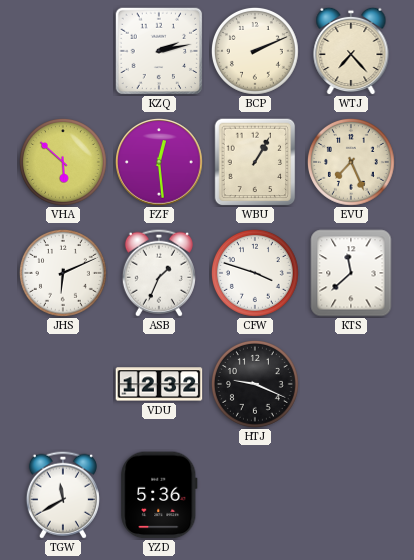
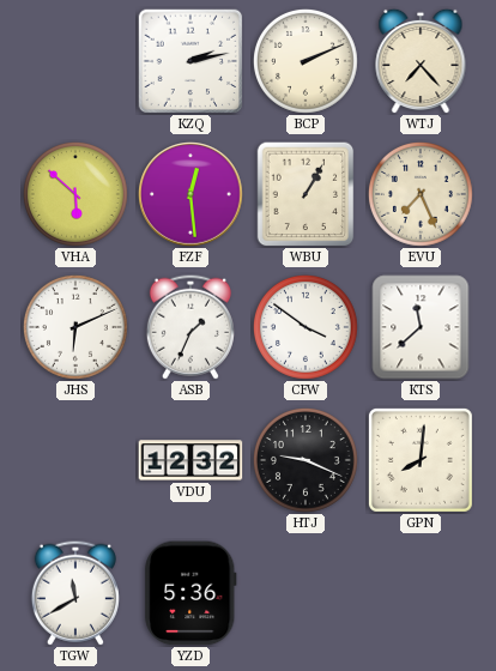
CFW: 3:48 -> 3:51
GPN: none -> 8:01
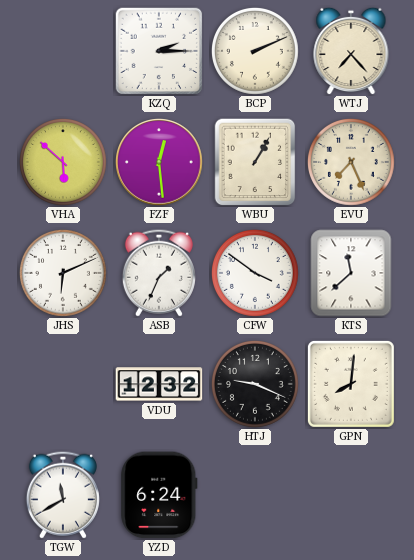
KZQ: 2:13 -> 2:15
YZD: 5:36 -> 6:24
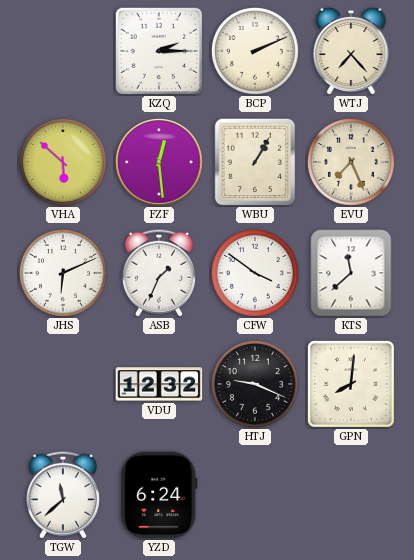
TGW: 11:40 -> 11:38
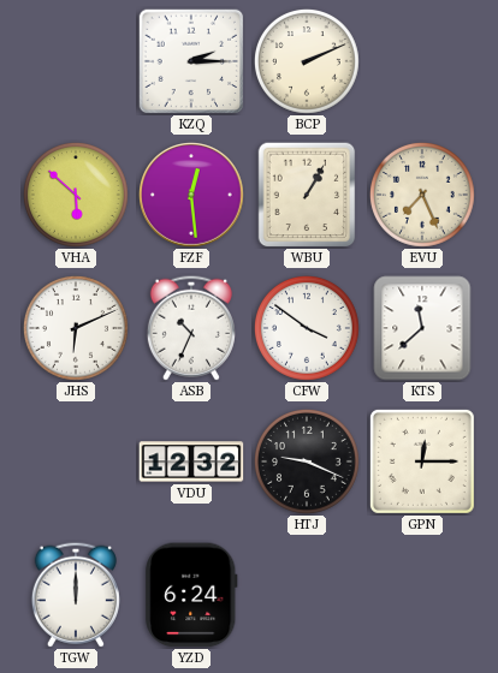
WTJ: 7:23 -> none
ASB: 1:34 -> 10:34
GPN: 8:01 -> 12:15
TGW: 11:38 -> 12:00
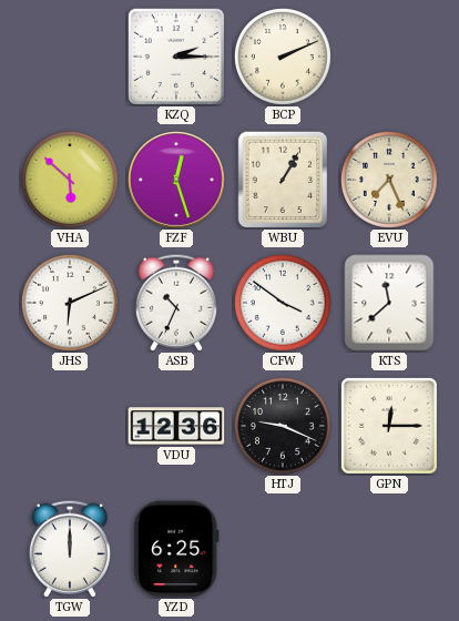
FZF: 12:29 -> 12:27
VDU: 12:32 -> 12:36
YZD: 6:24 -> 6:25
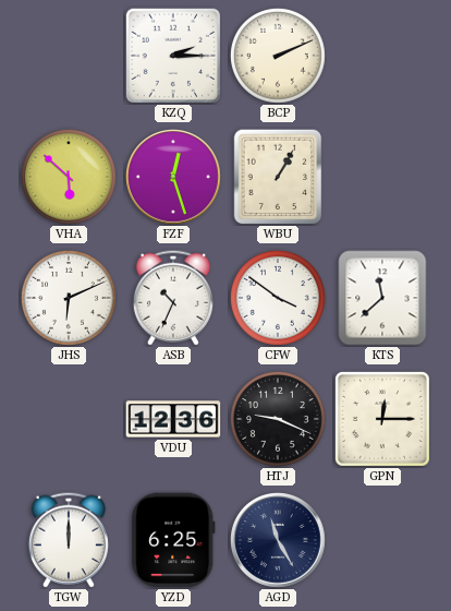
EVU: 7:26 -> none
AGD: none -> 11:25
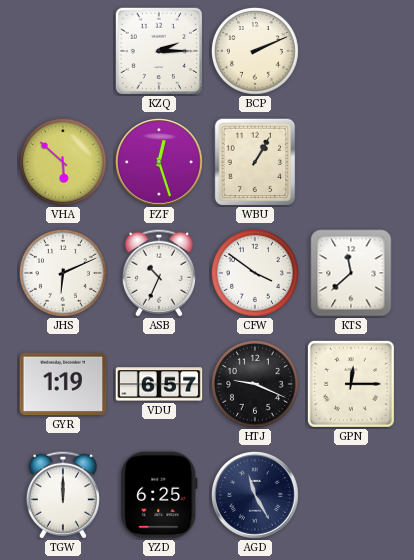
GYR: none -> 1:19
VDU: 12:36 -> 6:57
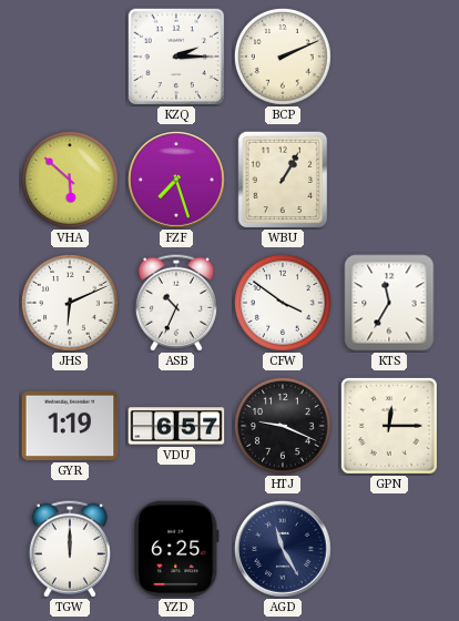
FZF: 12:27 -> 7:27
KTS: 11:38 -> 11:35
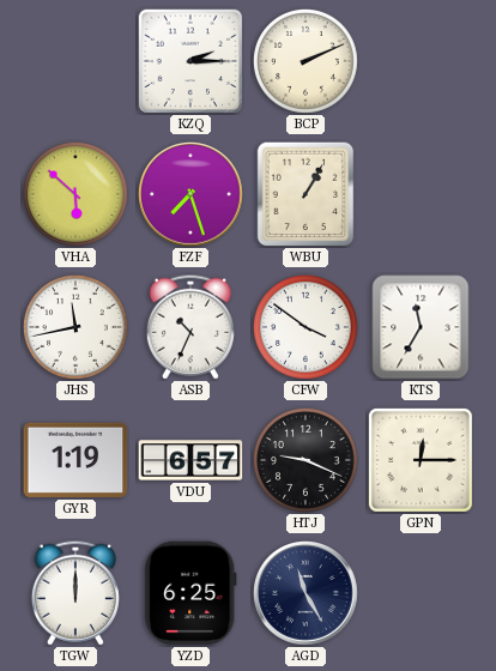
JHS: 6:11 -> 11:43
